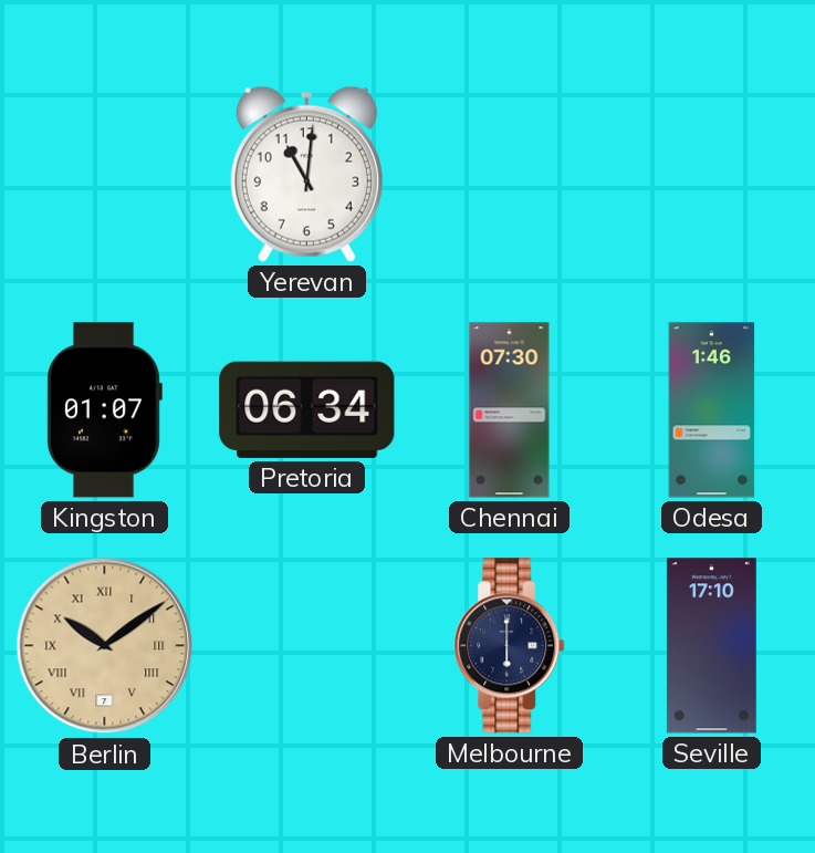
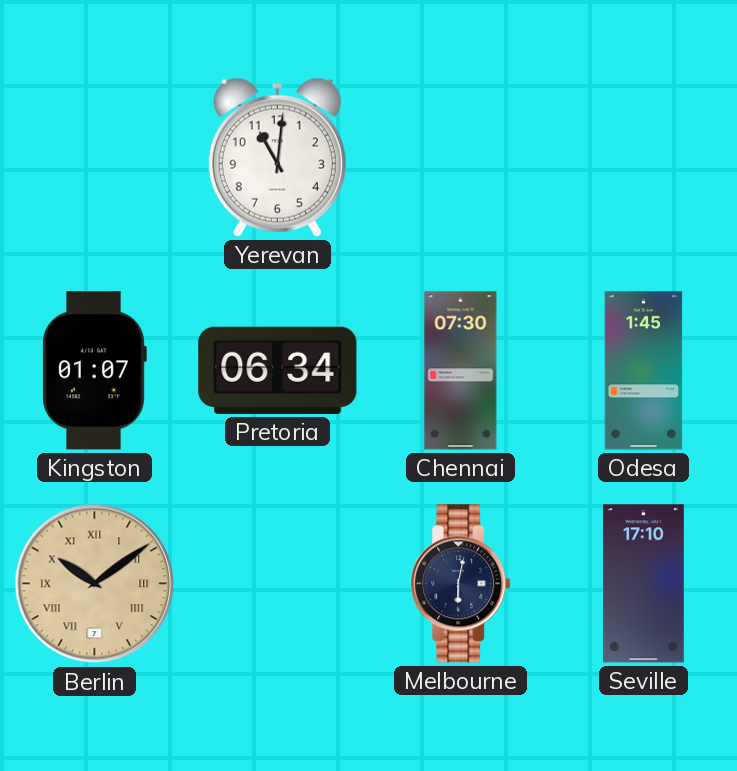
Odesa: 1:46 -> 1:45
Melbourne: 6:00 -> 6:02
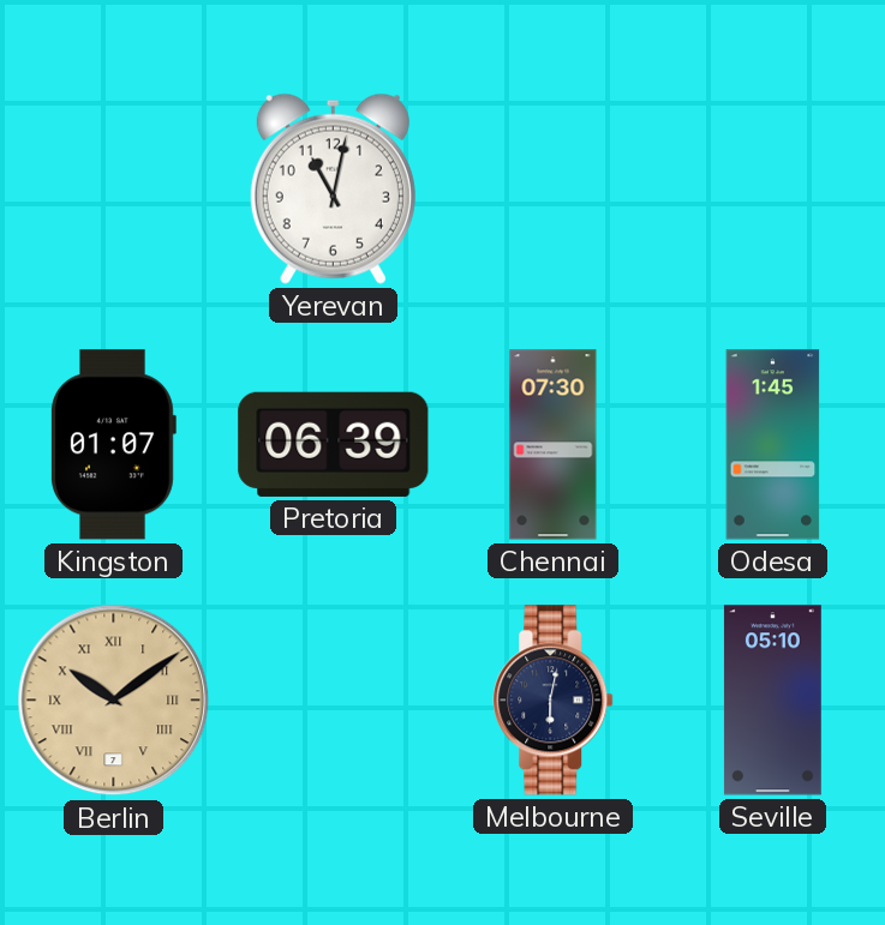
Yerevan: 11:01 -> 11:02
Pretoria: 06:34 -> 06:39
Seville: 17:10 -> 05:10
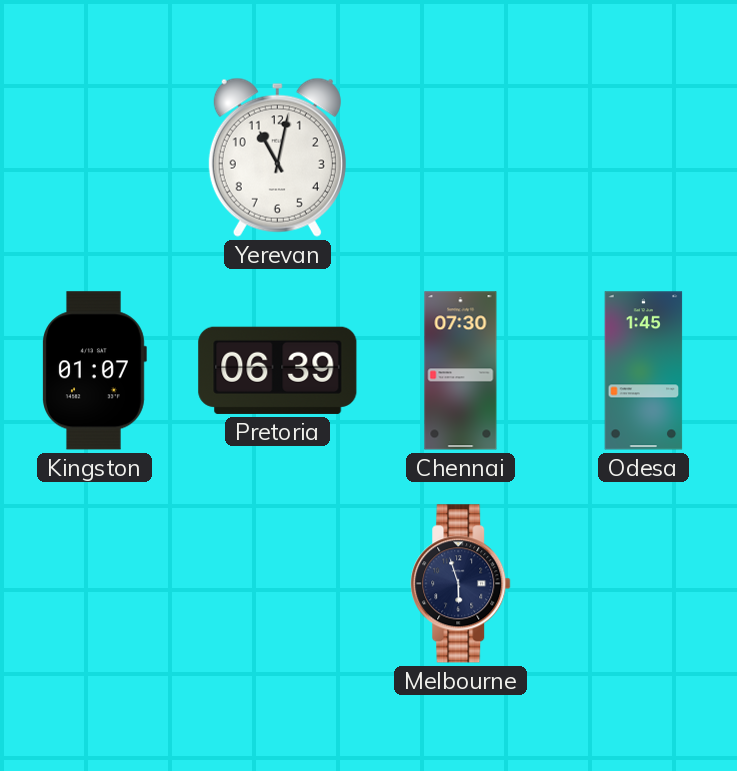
Berlin: 10:09 -> none
Melbourne: 6:02 -> 5:57
Seville: 05:10 -> none
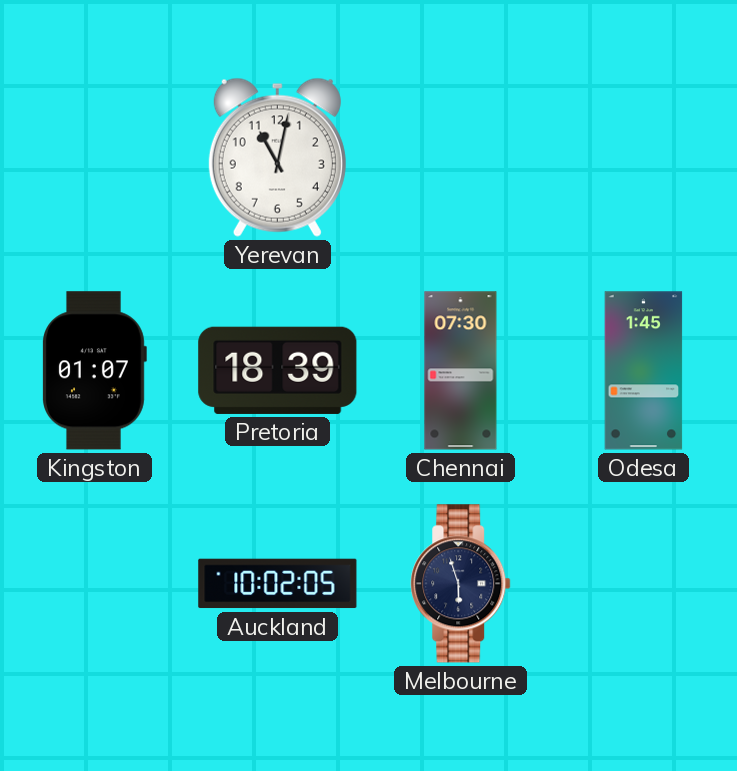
Pretoria: 06:39 -> 18:39
Auckland: none -> 10:02
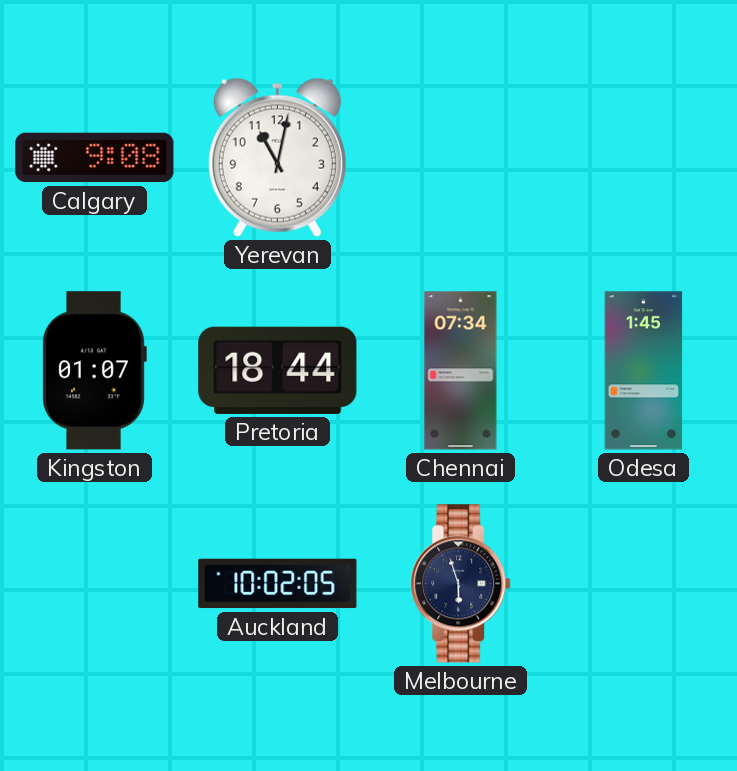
Calgary: none -> 9:08
Pretoria: 18:39 -> 18:44
Chennai: 07:30 -> 07:34
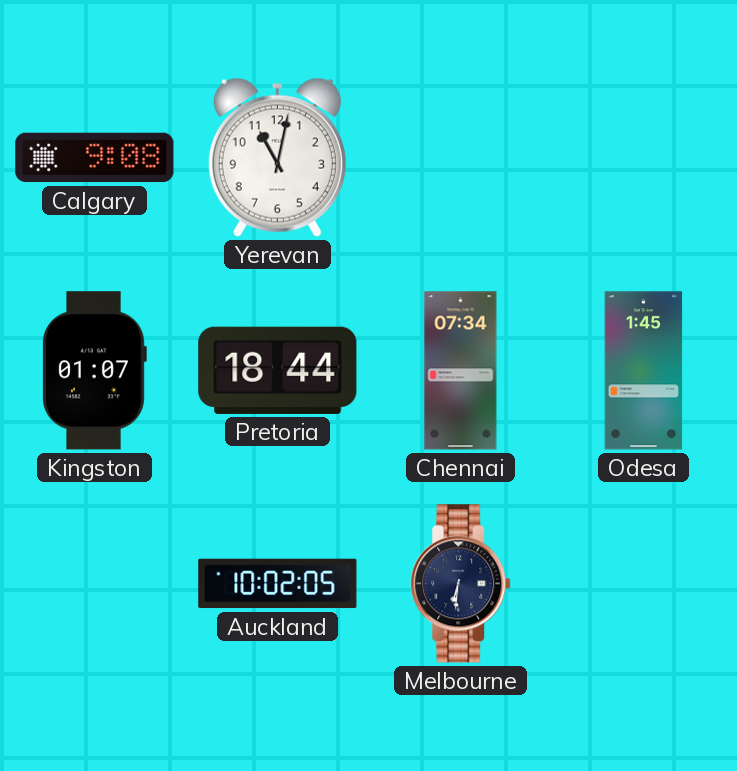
Melbourne: 5:57 -> 6:31
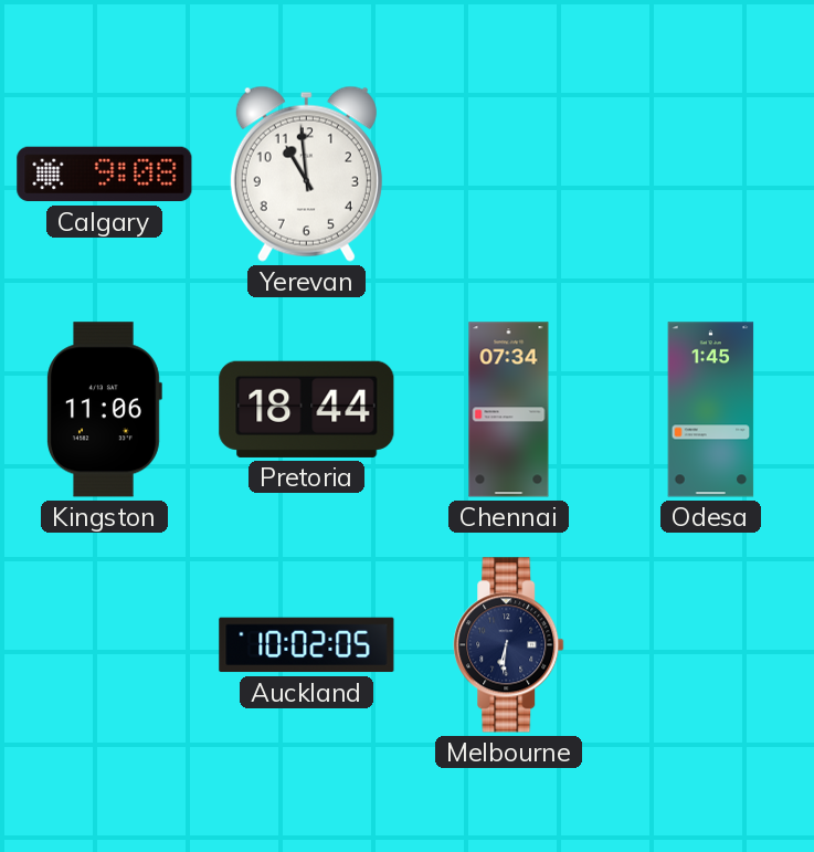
Yerevan: 11:02 -> 10:59
Kingston: 01:07 -> 11:06
